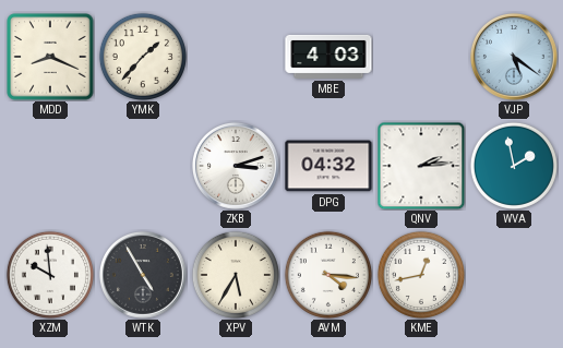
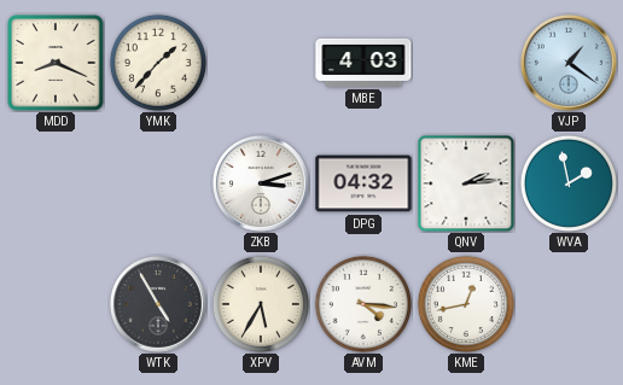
VJP: 5:21 -> 1:21
XZM: 9:59 -> none
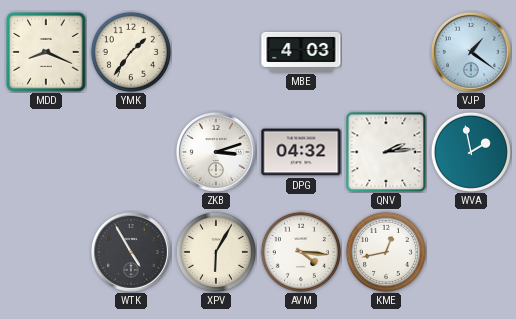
YMK: 1:37 -> 1:36
XPV: 5:35 -> 6:05
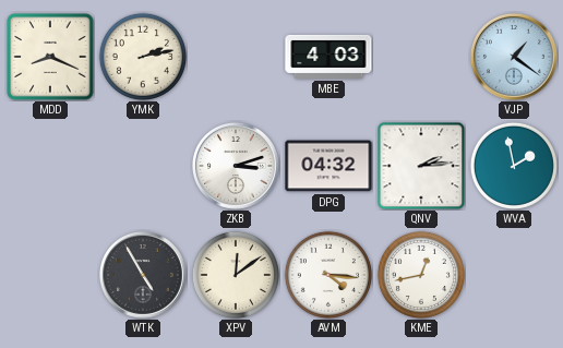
YMK: 1:36 -> 2:13
XPV: 6:05 -> 12:09
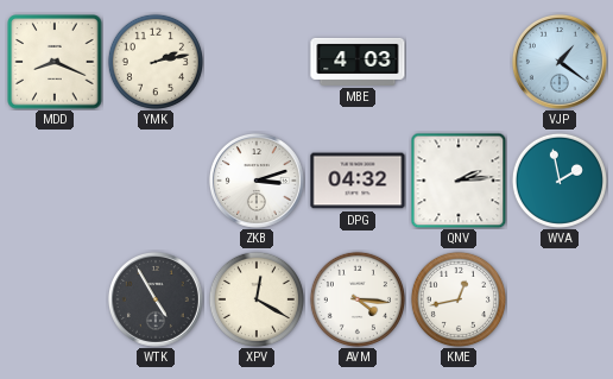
XPV: 12:09 -> 12:20
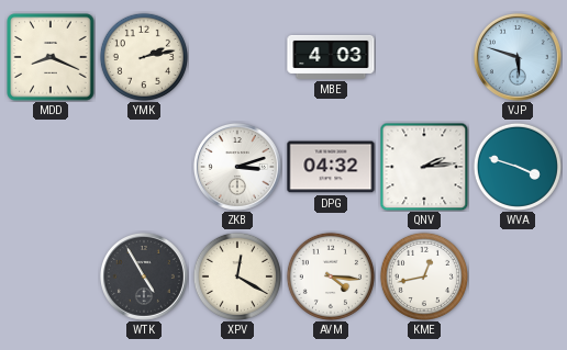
VJP: 1:21 -> 5:48
WVA: 1:58 -> 3:48
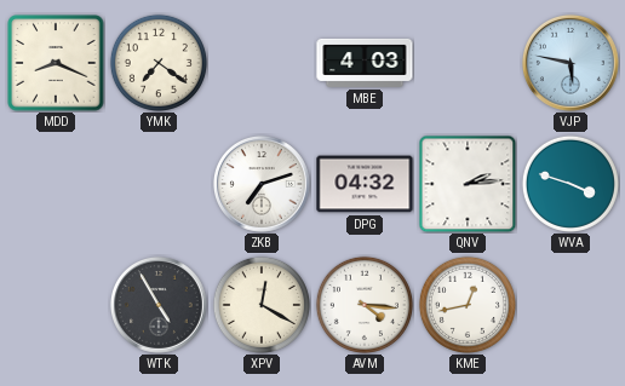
YMK: 2:13 -> 7:21
VJP: 5:48 -> 5:47
ZKB: 3:12 -> 7:12
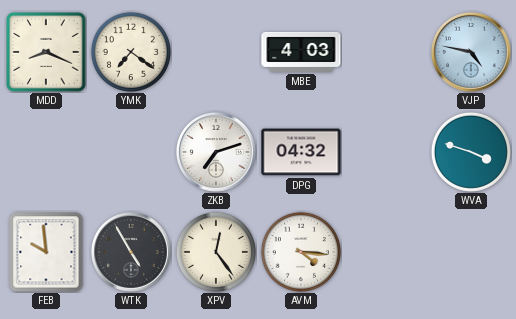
VJP: 5:47 -> 4:47
QNV: 2:14 -> none
FEB: none -> 9:59
XPV: 12:20 -> 12:24
KME: 12:43 -> none
